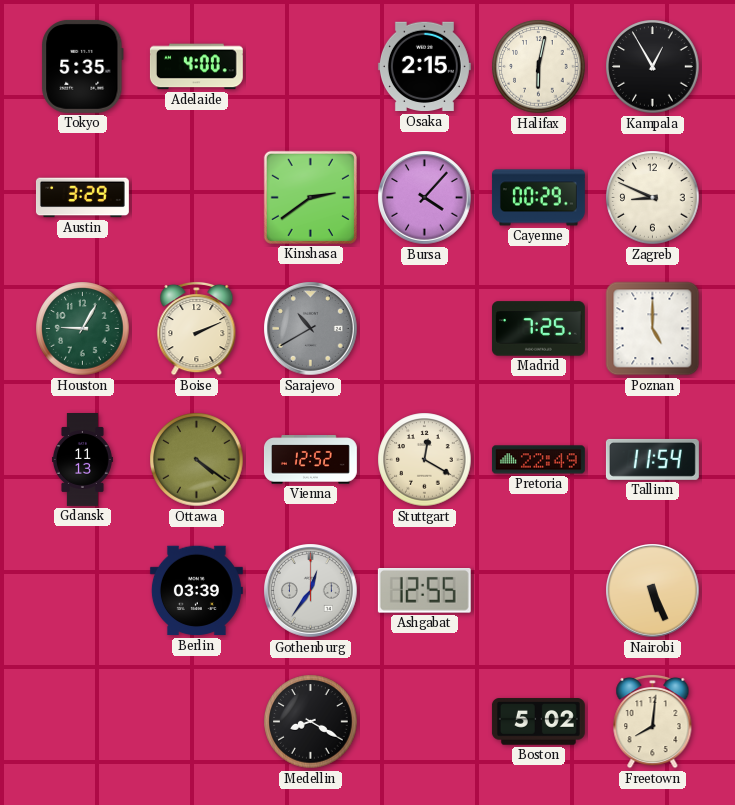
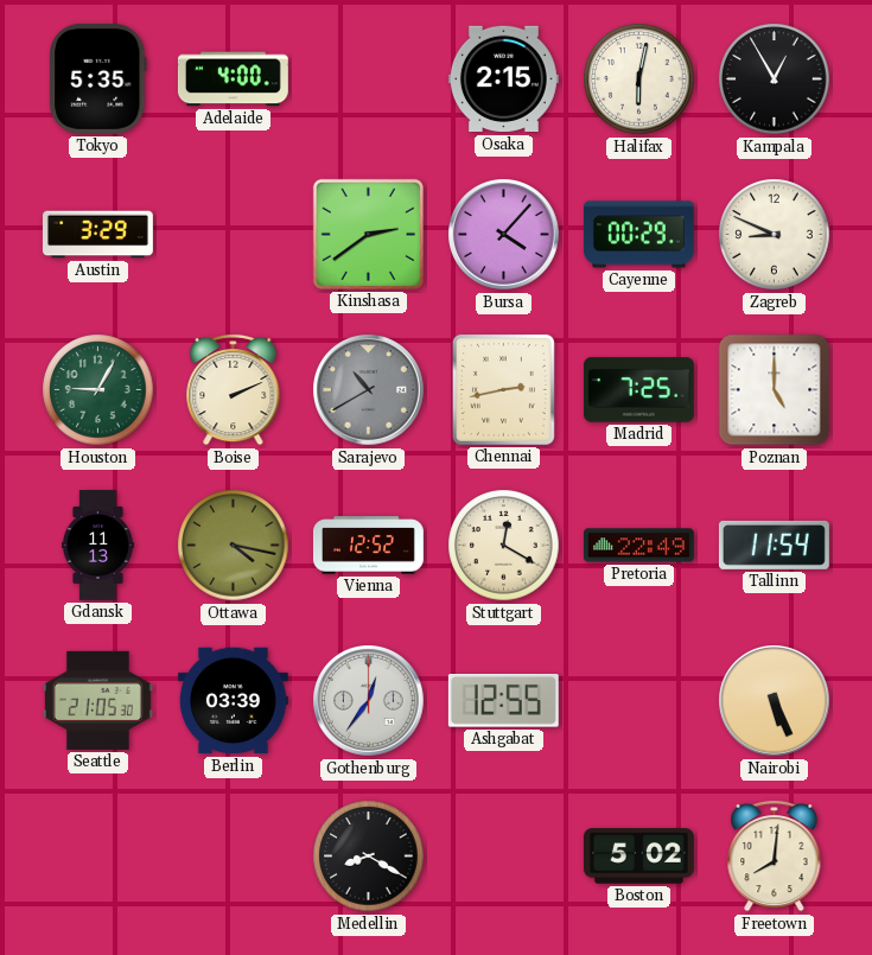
Chennai: none -> 2:43
Ottawa: 4:21 -> 4:17
Seattle: none -> 21:05
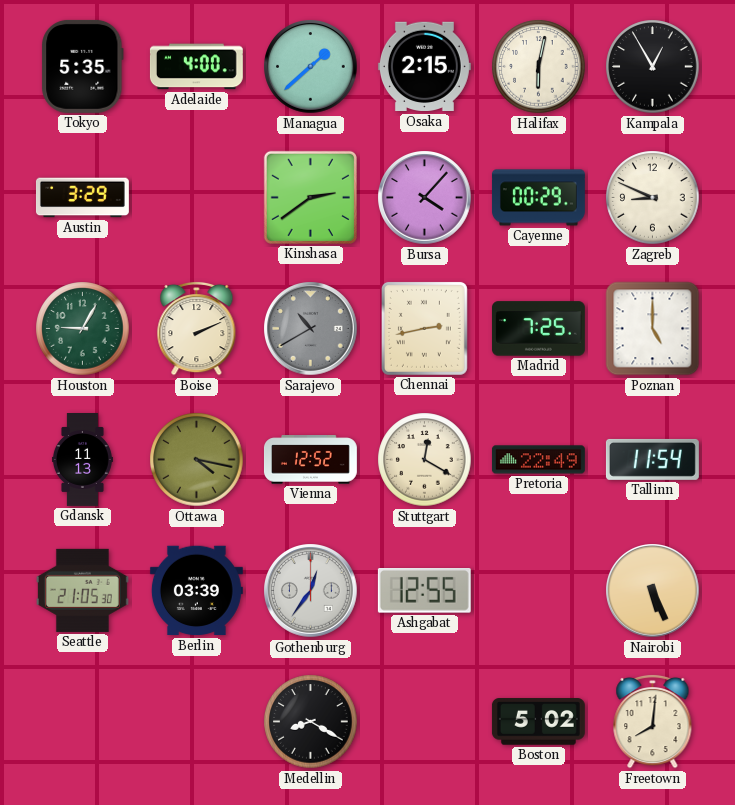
Managua: none -> 1:38
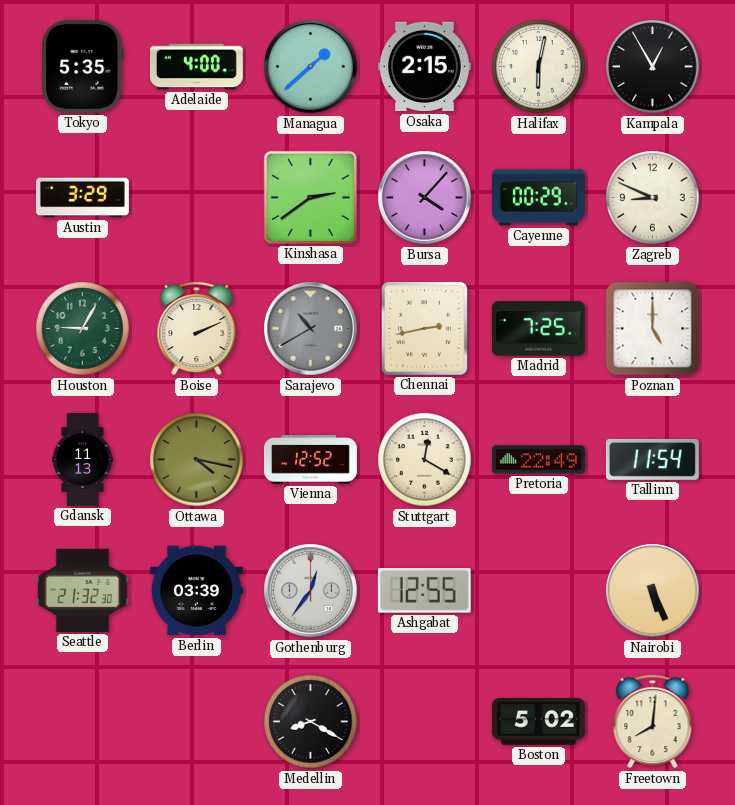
Seattle: 21:05 -> 21:32
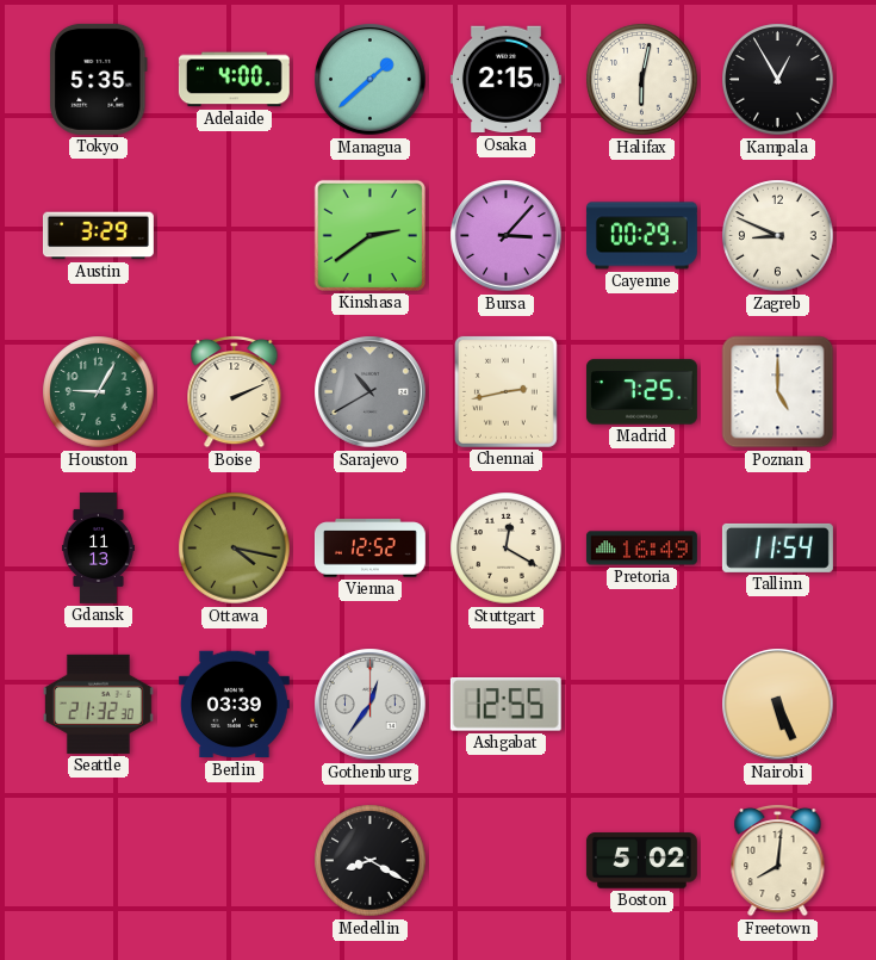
Bursa: 4:07 -> 3:07
Pretoria: 22:49 -> 16:49
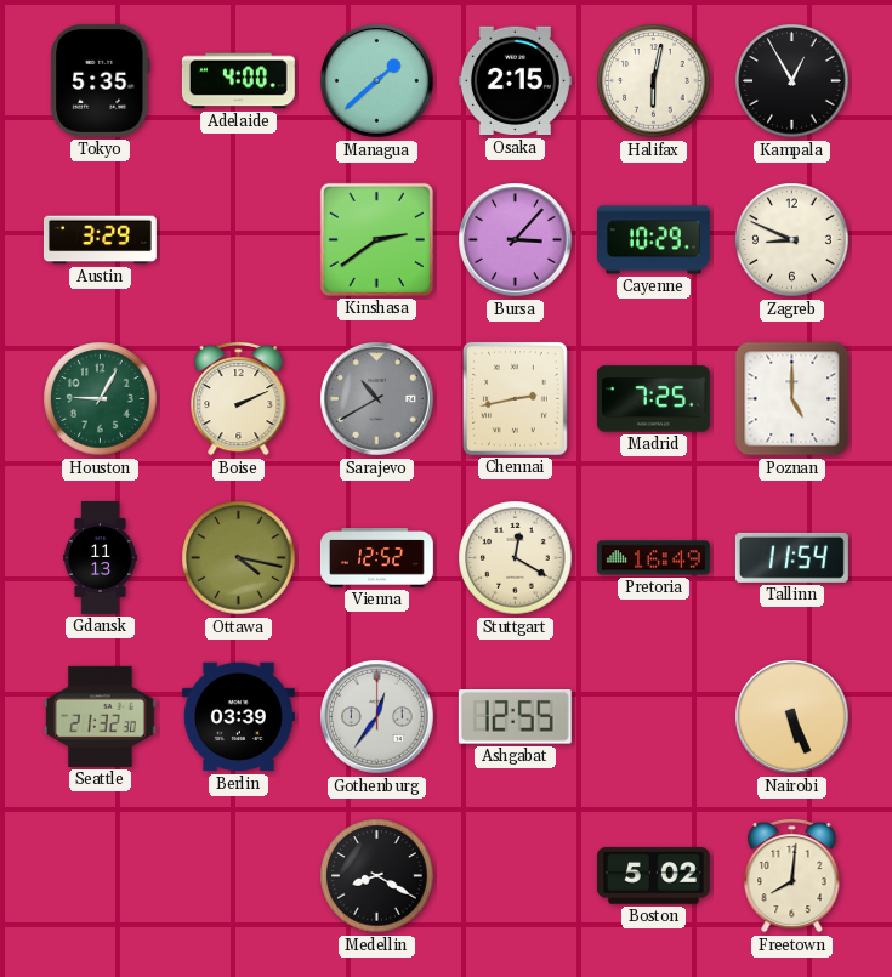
Cayenne: 00:29 -> 10:29
